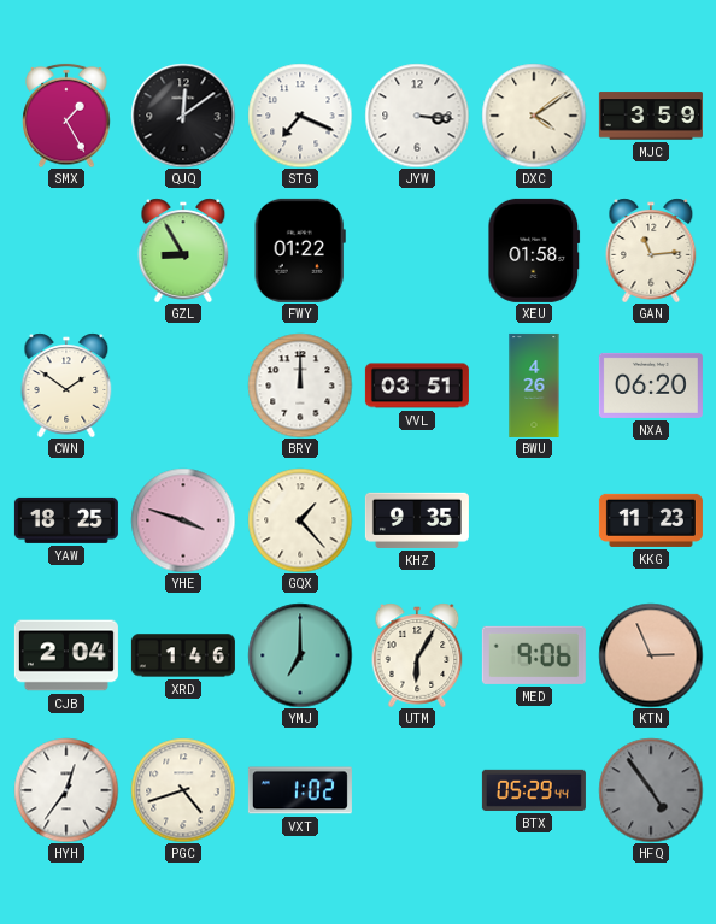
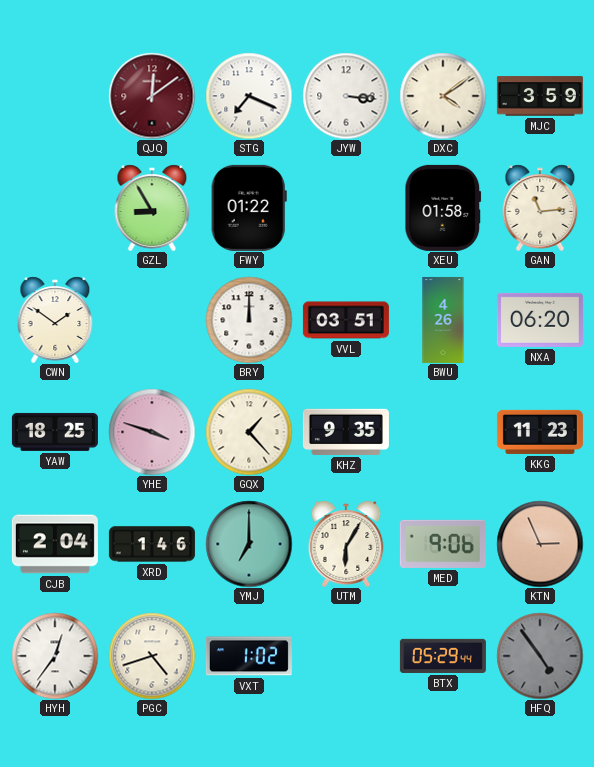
SMX: 1:25 -> none
QJQ dial: black -> burgundy
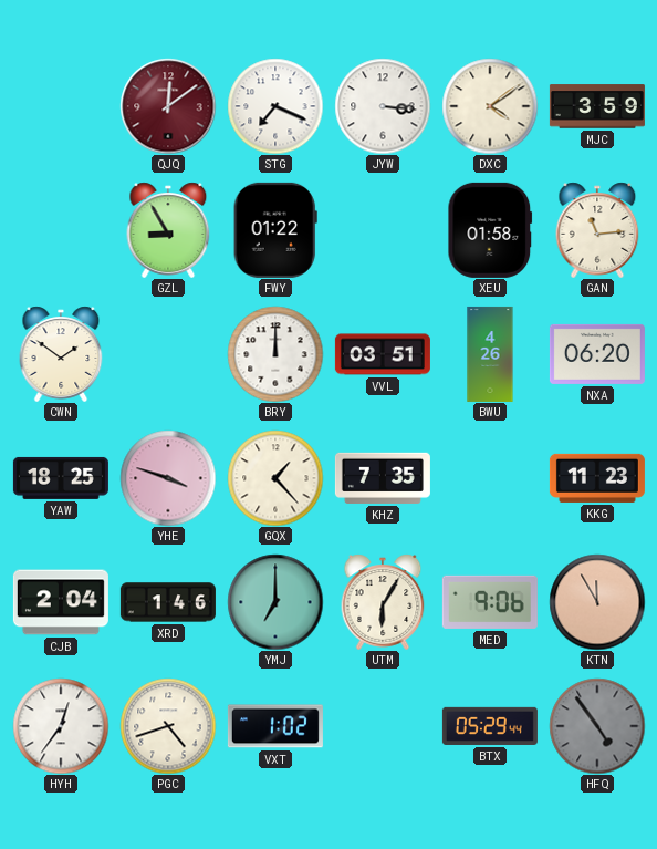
KHZ: 9:35 -> 7:35
KTN: 2:56 -> 11:55
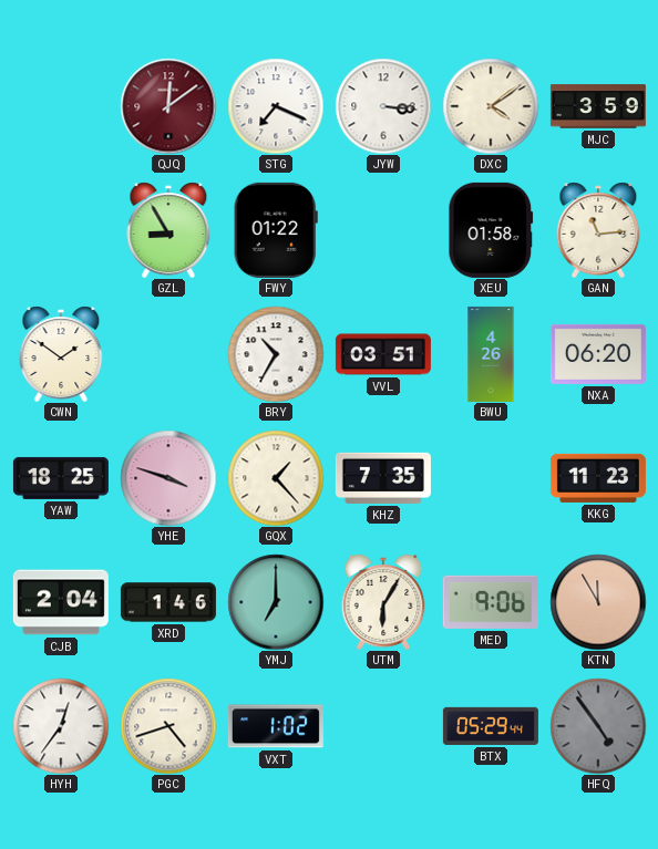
BRY: 12:00 -> 10:35
